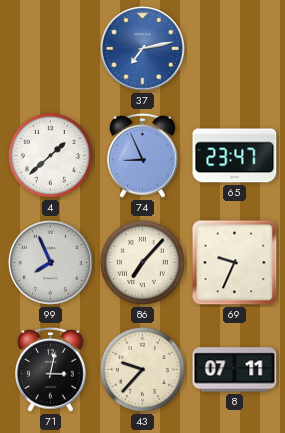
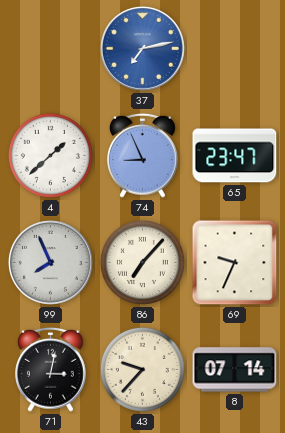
8: 07:11 -> 07:14
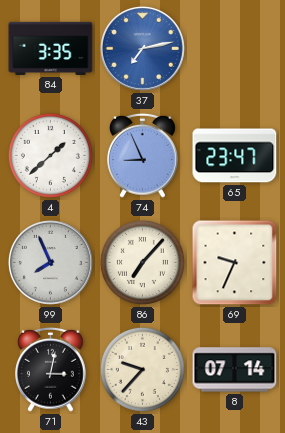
84: none -> 3:35
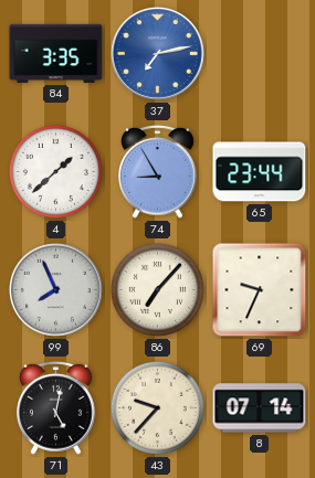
74: 8:56 -> 8:55
65: 23:47 -> 23:44
71: 3:02 -> 5:02
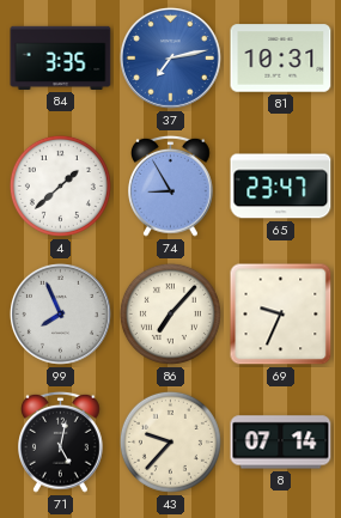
81: none -> 10:31
65: 23:44 -> 23:47
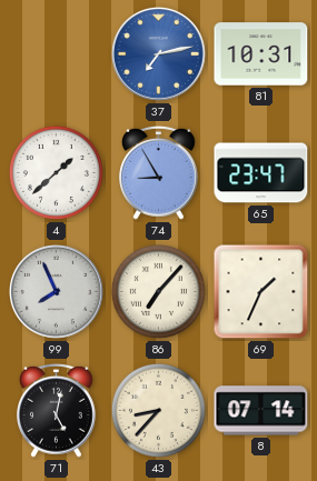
84: 3:35 -> none
69: 9:34 -> 1:34
43: 9:37 -> 8:37
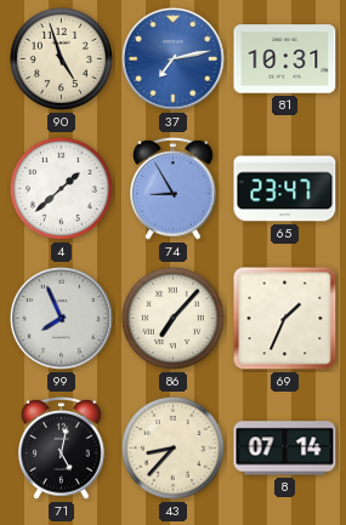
90: none -> 4:57
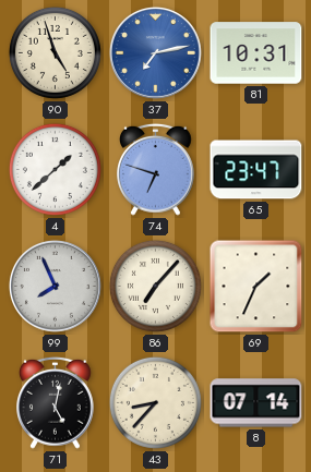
74: 8:55 -> 6:48
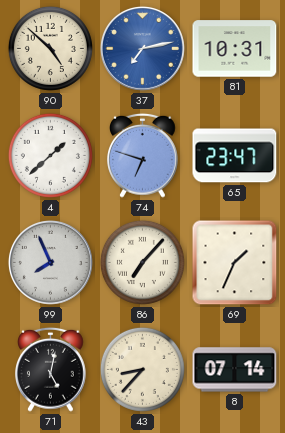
90: 4:57 -> 4:52
